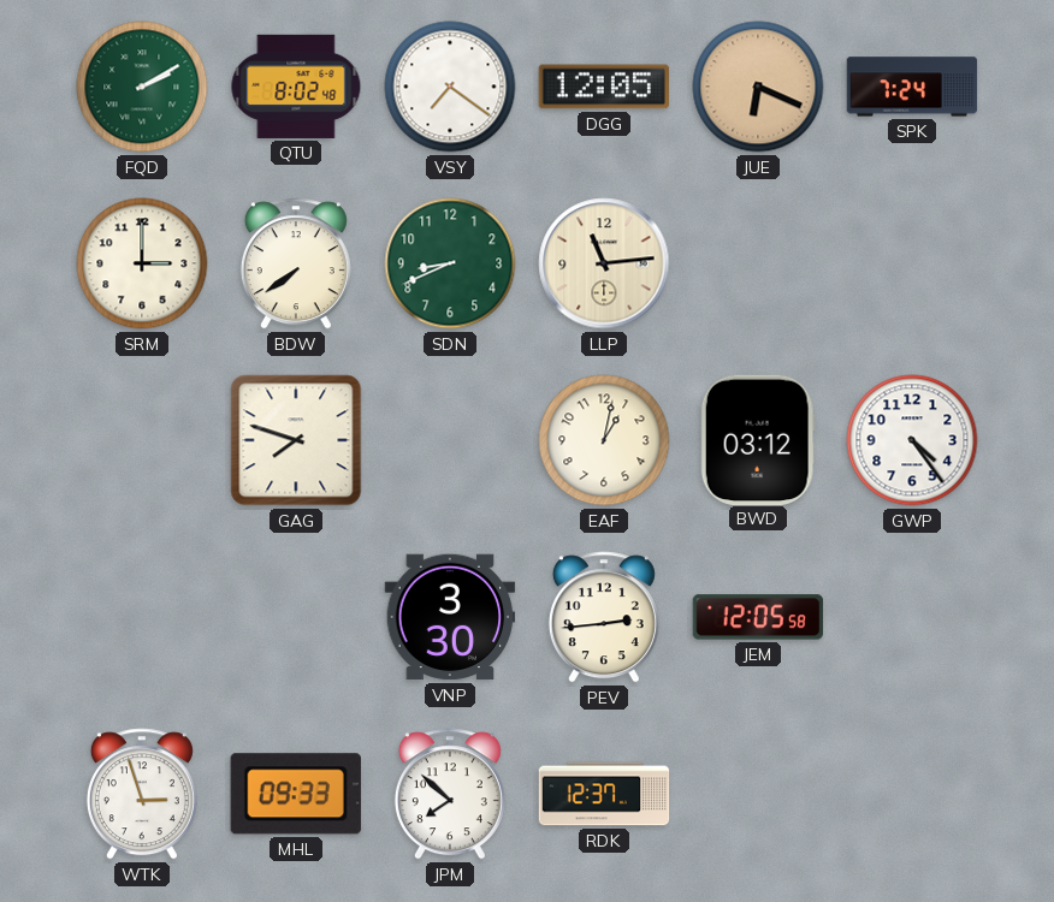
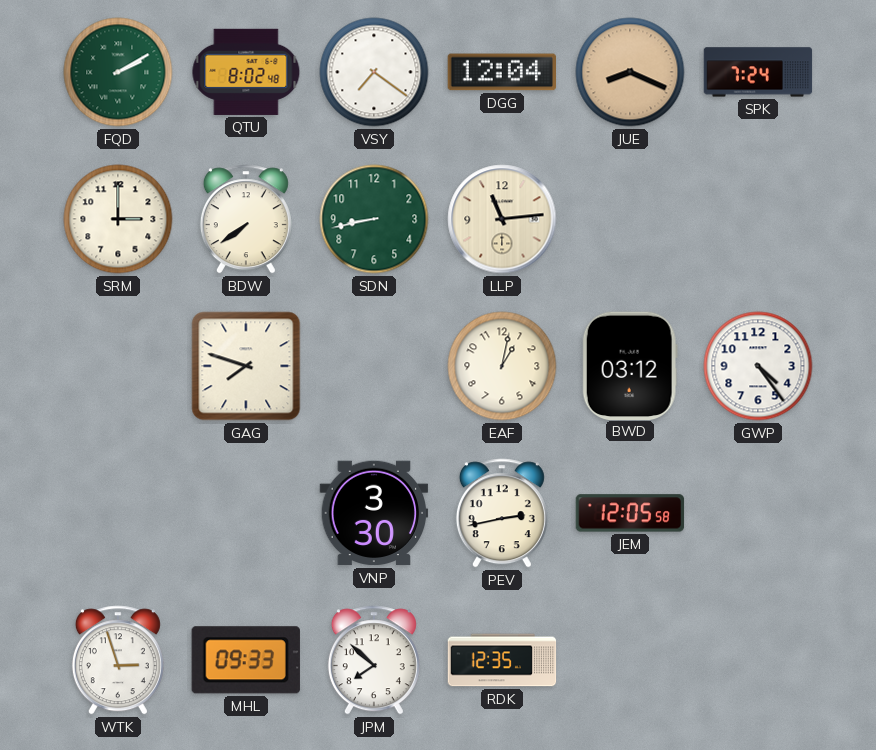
DGG: 12:05 -> 12:04
JUE: 6:19 -> 8:19
SDN: 8:41 -> 8:43
PEV: 2:44 -> 2:43
RDK: 12:37 -> 12:35
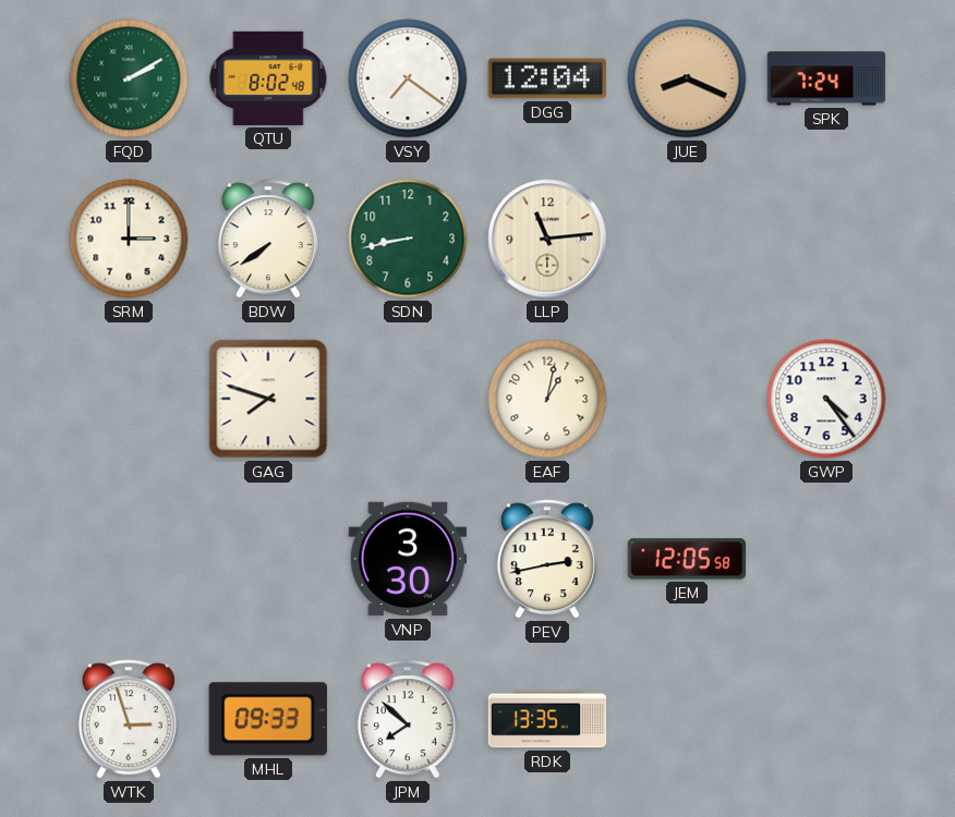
BWD: 03:12 -> none
RDK: 12:35 -> 13:35
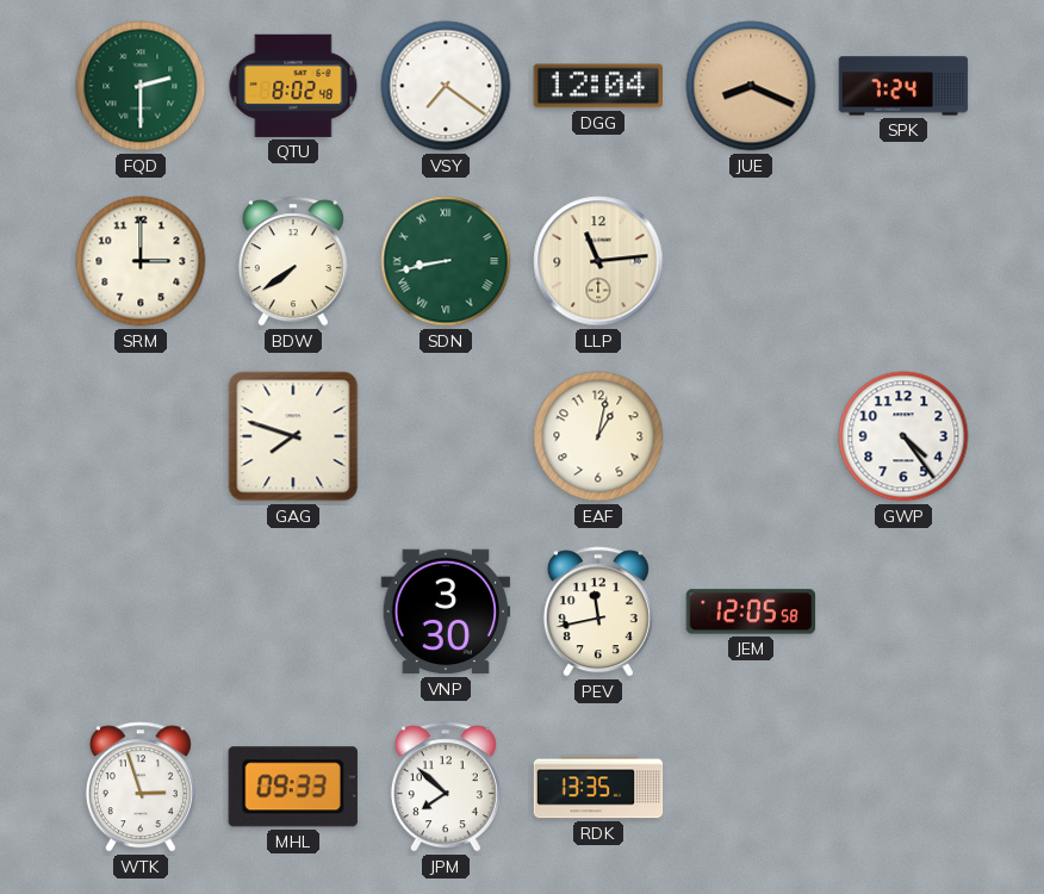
FQD: 2:10 -> 2:30
SDN numerals: Arabic -> Roman
PEV: 2:43 -> 11:43
